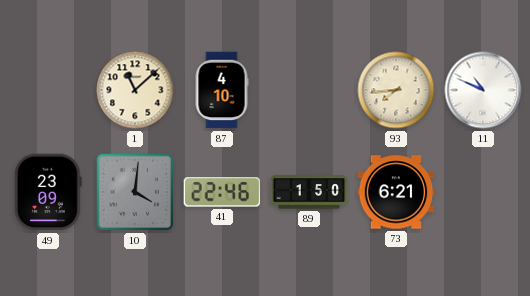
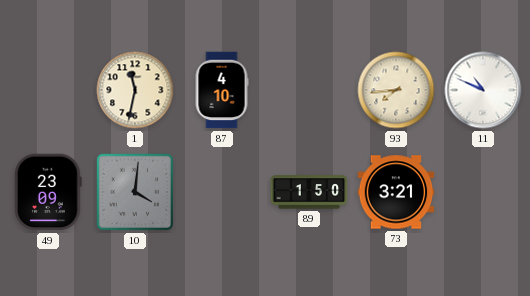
1: 11:08 -> 11:32
41: 22:46 -> none
73: 6:21 -> 3:21
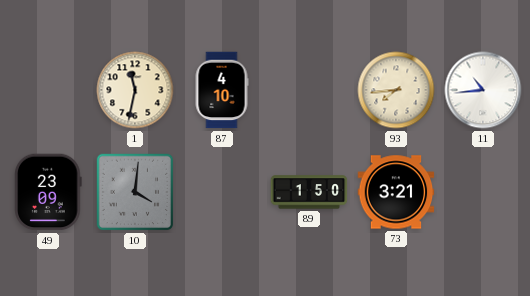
11: 10:49 -> 10:44
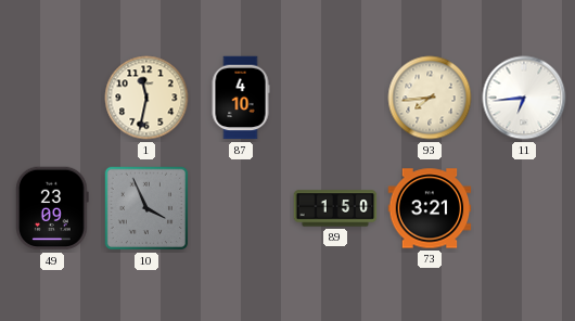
11: 10:44 -> 6:44
10: 4:01 -> 3:56
